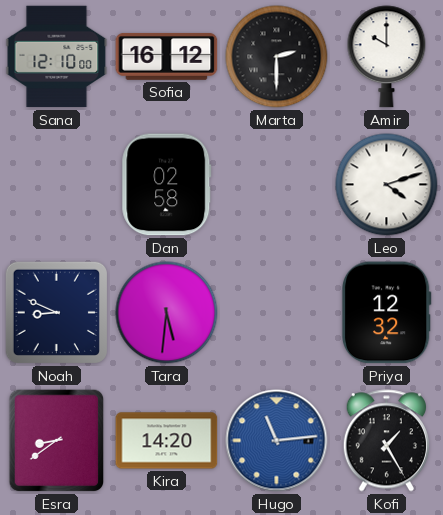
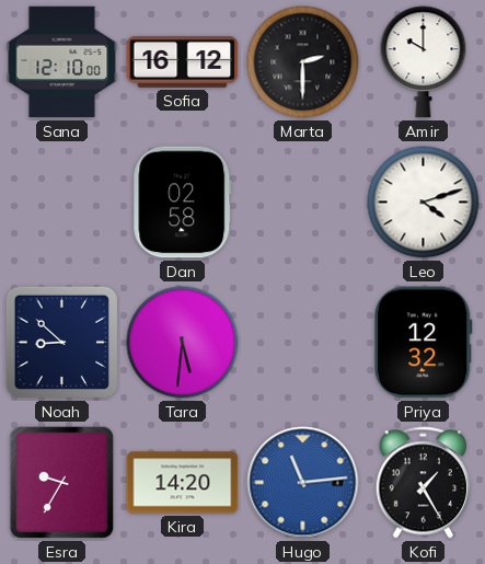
Noah: 8:49 -> 8:52
Esra: 8:39 -> 9:35
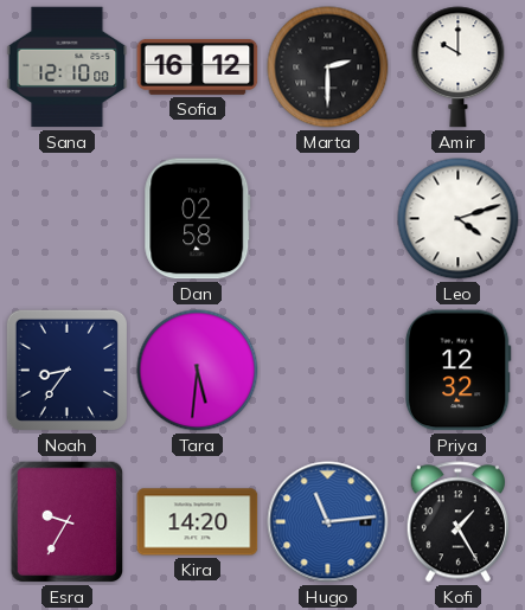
Noah: 8:52 -> 8:36
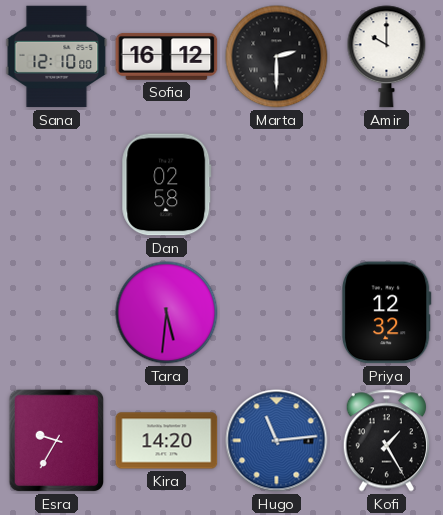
Leo: 4:12 -> none
Noah: 8:36 -> none
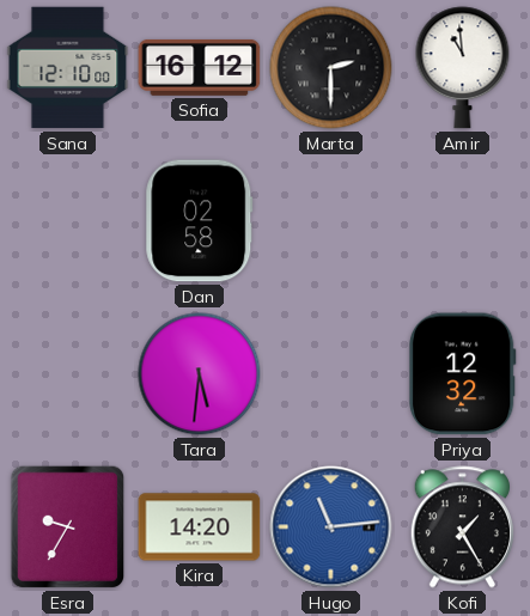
Amir: 10:00 -> 10:59
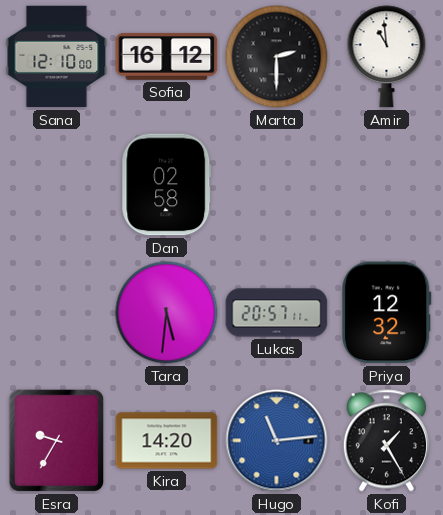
Lukas: none -> 20:57
